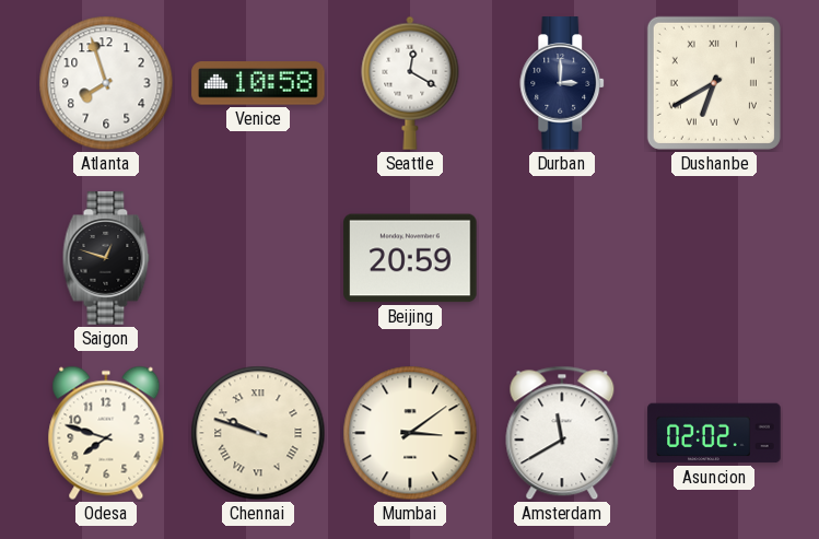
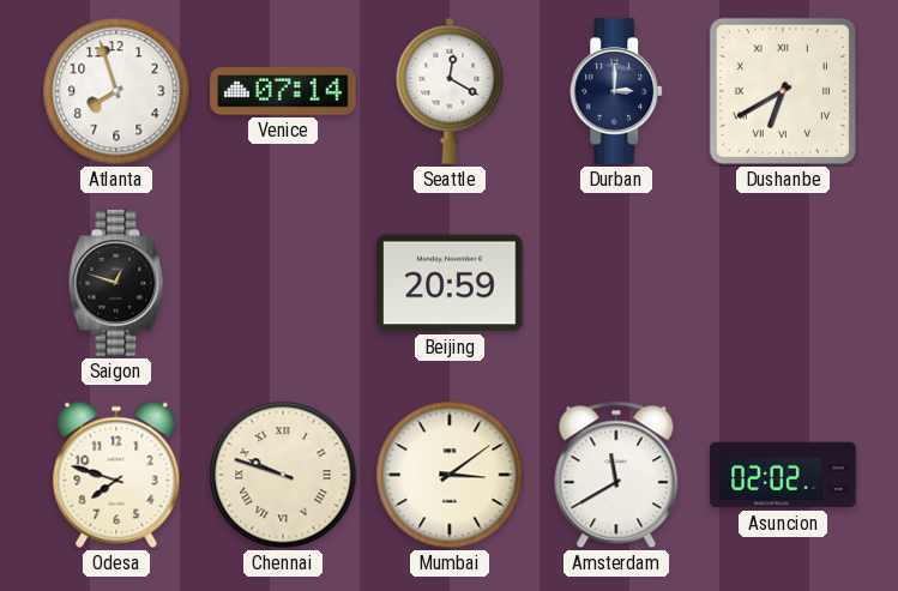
Venice: 10:58 -> 07:14
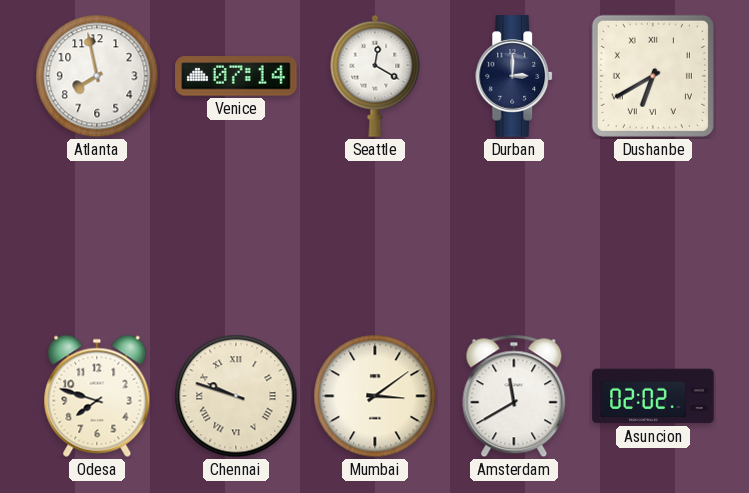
Atlanta: 7:57 -> 7:58
Saigon: 12:48 -> none
Beijing: 20:59 -> none
